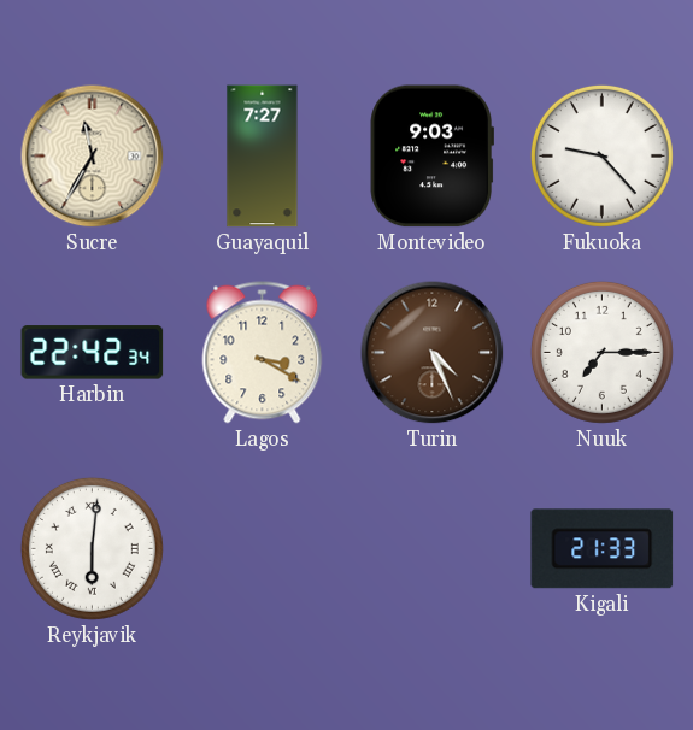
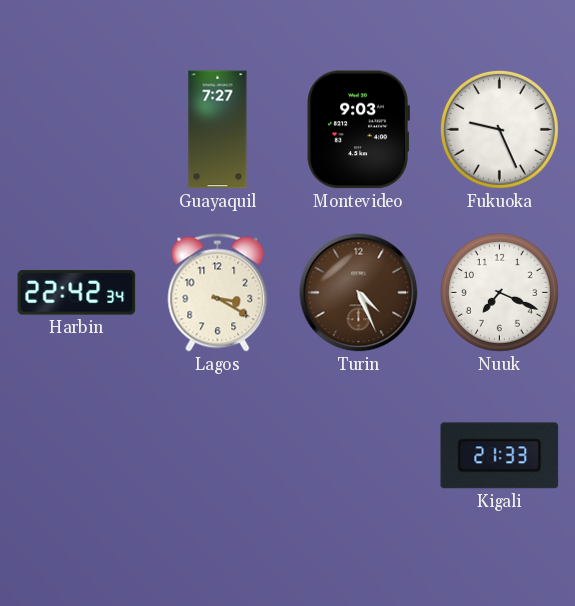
Sucre: 11:35 -> none
Fukuoka: 9:23 -> 9:26
Nuuk: 7:15 -> 7:19
Reykjavik: 6:01 -> none
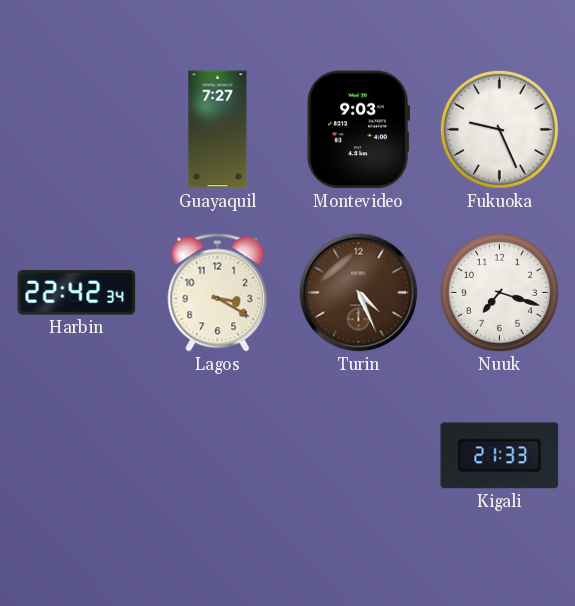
Nuuk: 7:19 -> 7:18
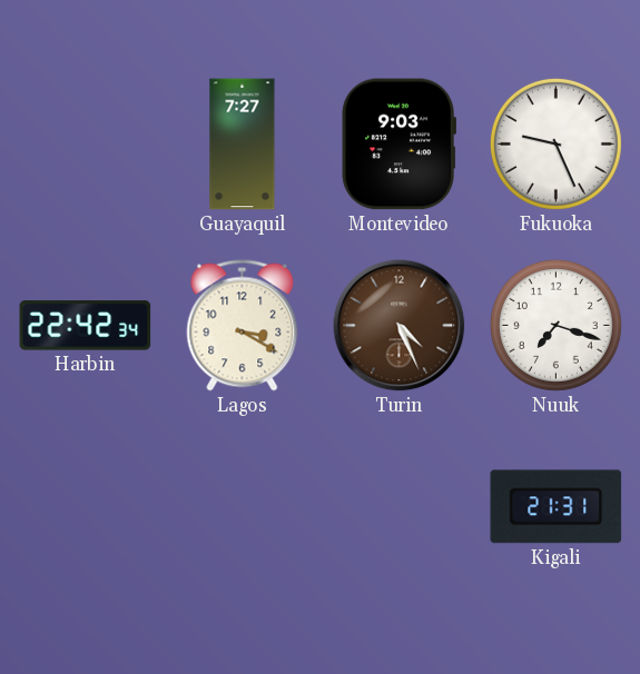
Kigali: 21:33 -> 21:31
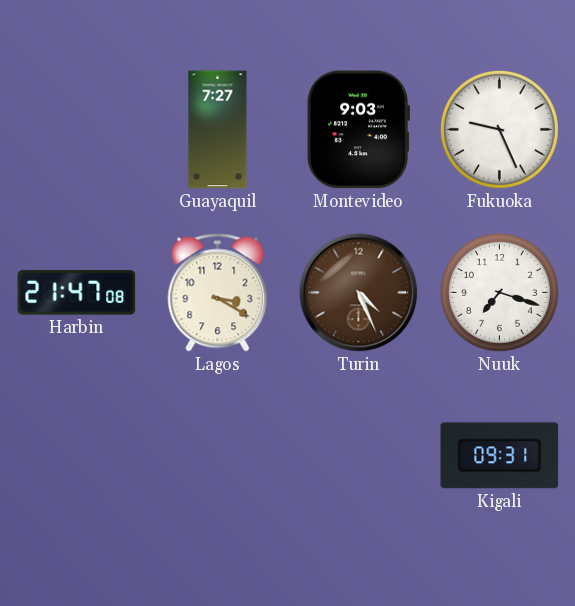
Harbin: 22:42 -> 21:47
Kigali: 21:31 -> 09:31
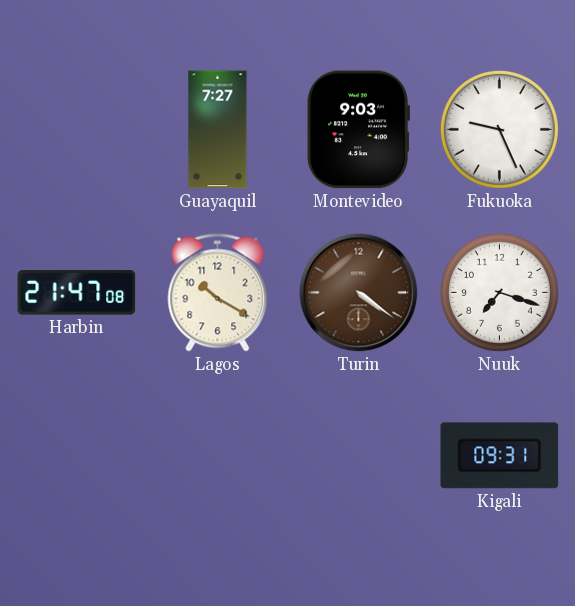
Lagos: 3:20 -> 10:20
Turin: 4:26 -> 4:21
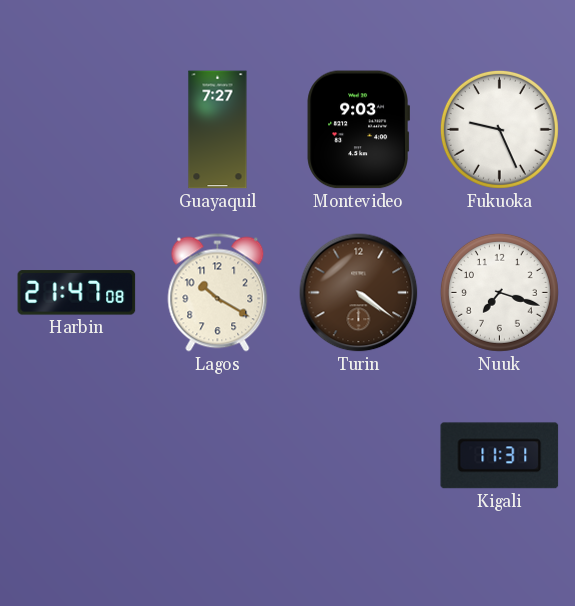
Kigali: 09:31 -> 11:31
